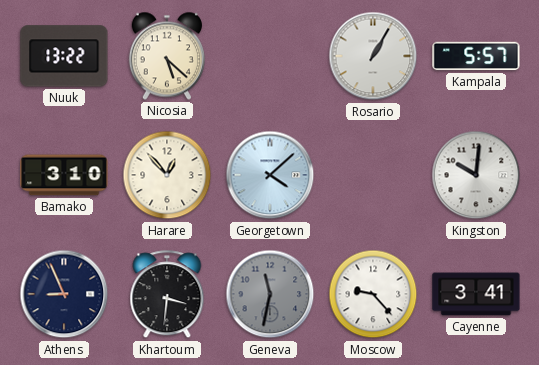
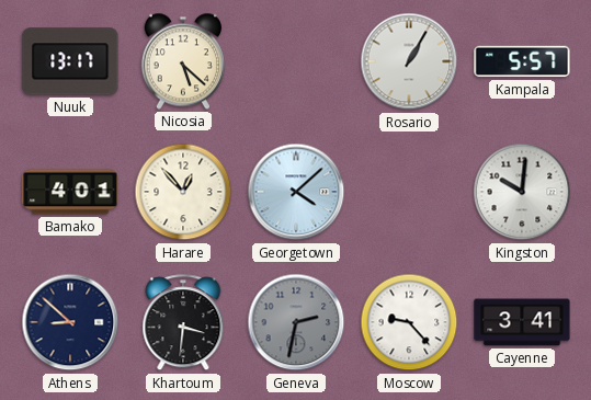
Nuuk: 13:22 -> 13:17
Bamako: 3:10 -> 4:01
Athens: 8:56 -> 8:52
Geneva: 11:32 -> 2:32
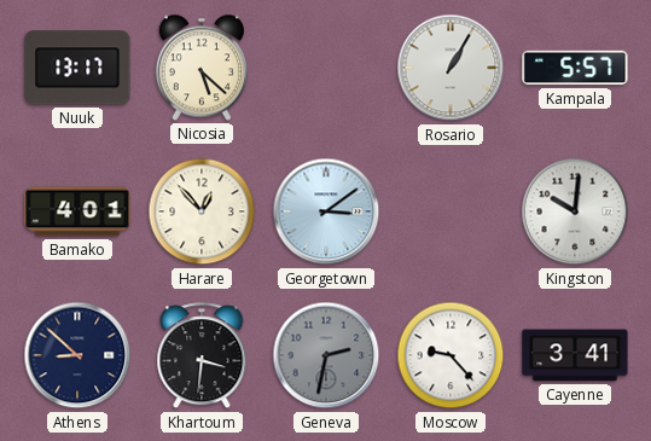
Georgetown: 4:08 -> 3:09
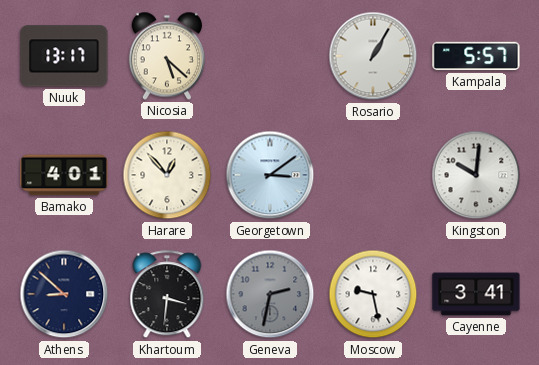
Moscow: 9:23 -> 9:28
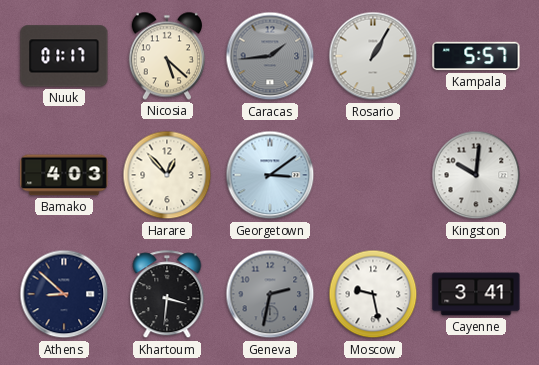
Nuuk: 13:17 -> 01:17
Caracas: none -> 1:44
Bamako: 4:01 -> 4:03
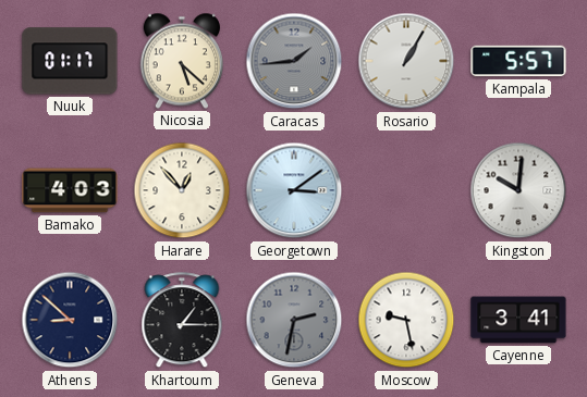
Khartoum: 3:31 -> 1:15
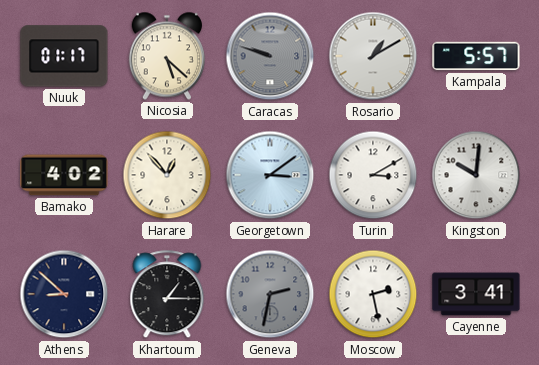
Caracas: 1:44 -> 9:48
Rosario: 1:05 -> 1:10
Bamako: 4:03 -> 4:02
Turin: none -> 3:10
Moscow: 9:28 -> 2:28
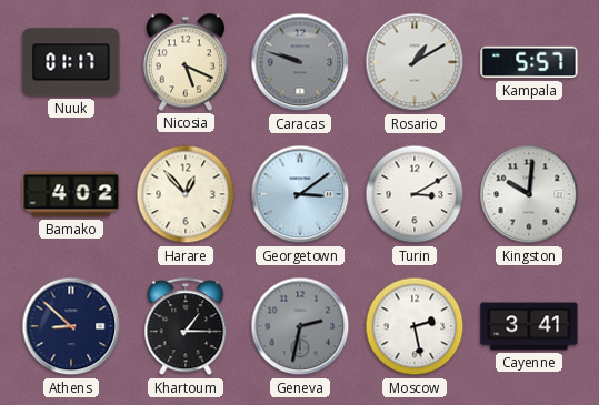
Nicosia: 5:22 -> 5:19
